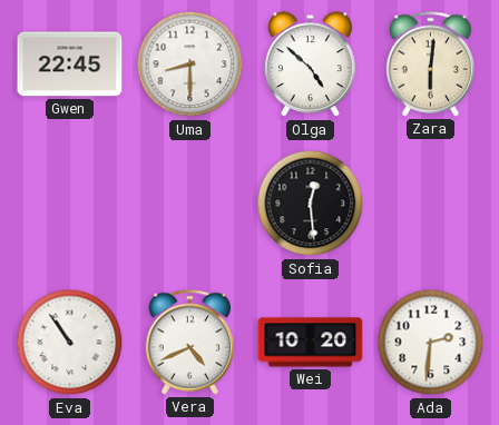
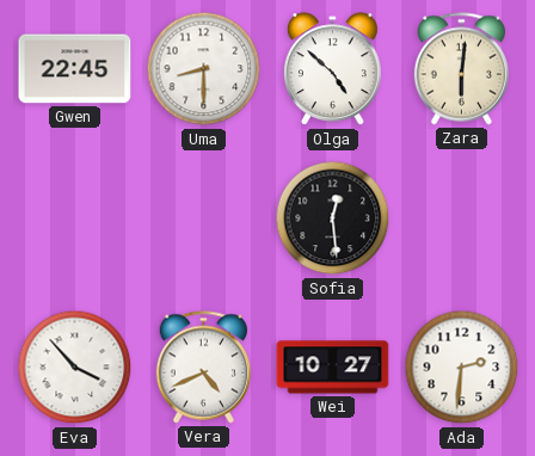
Eva: 10:54 -> 3:53
Wei: 10:20 -> 10:27
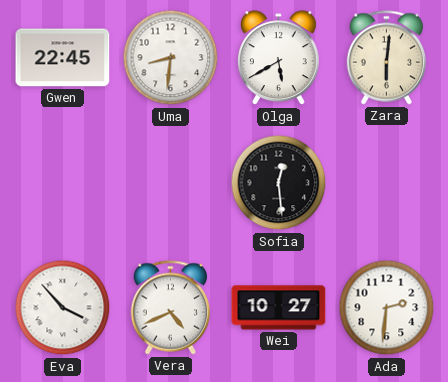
Uma: 8:30 -> 8:31
Olga: 4:52 -> 5:40
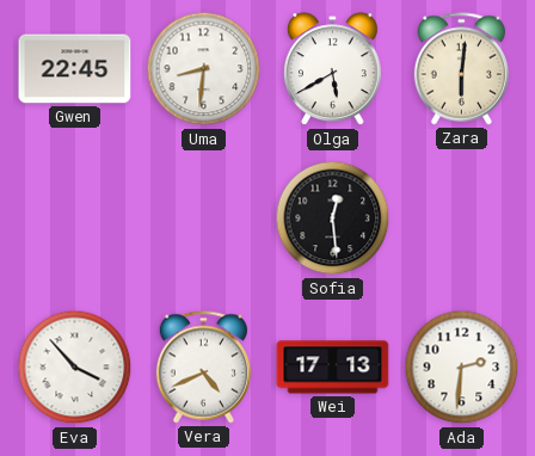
Wei: 10:27 -> 17:13
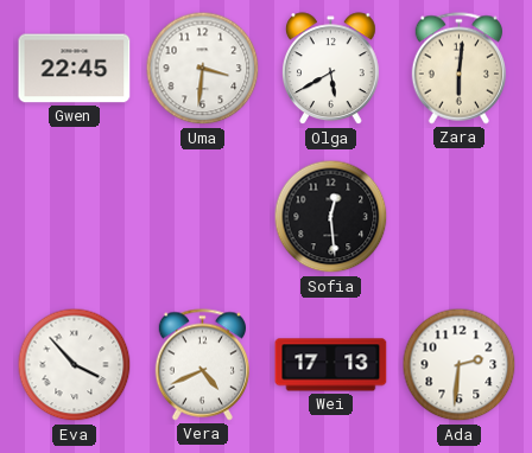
Uma: 8:31 -> 3:31
